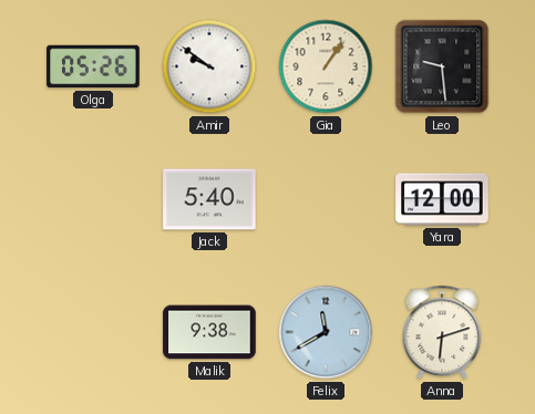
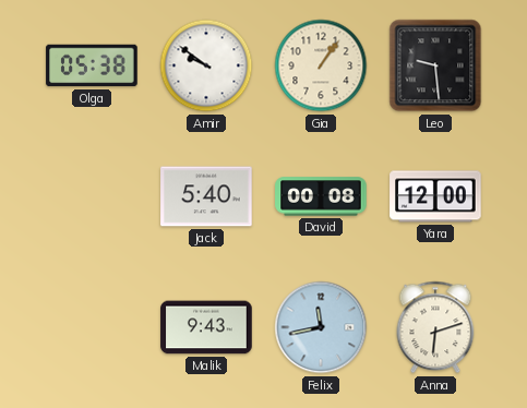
Olga: 05:26 -> 05:38
David: none -> 00:08
Malik: 9:38 -> 9:43
Felix: 11:40 -> 11:43
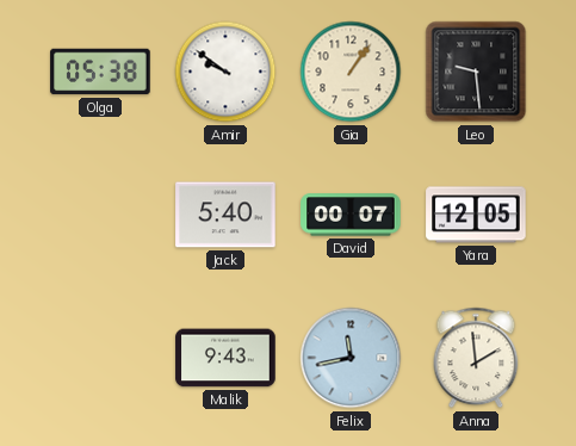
David: 00:08 -> 00:07
Yara: 12:00 -> 12:05
Anna: 6:12 -> 1:59
